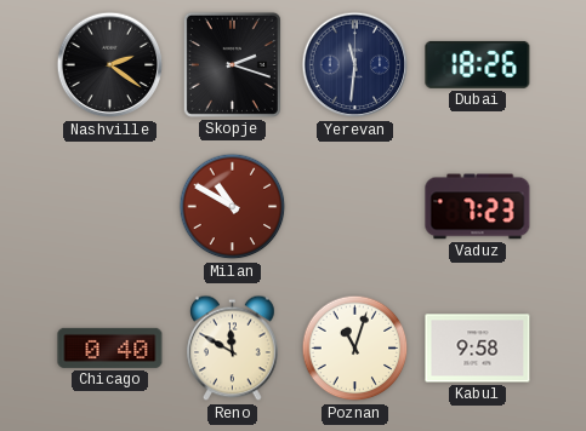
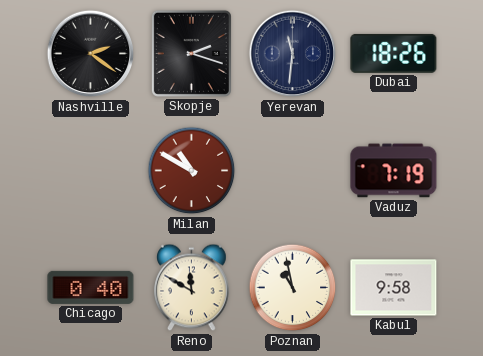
Vaduz: 7:23 -> 7:19
Poznan: 11:03 -> 10:58
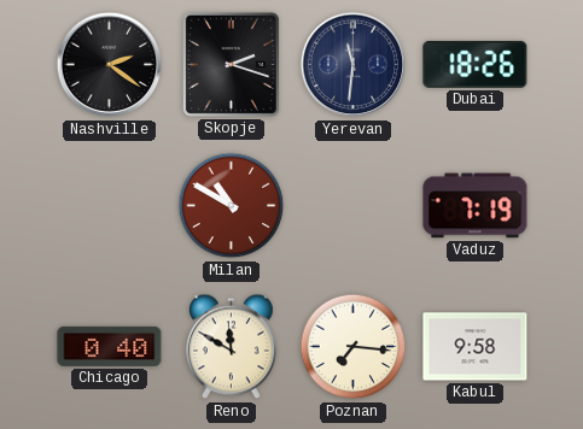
Poznan: 10:58 -> 7:16
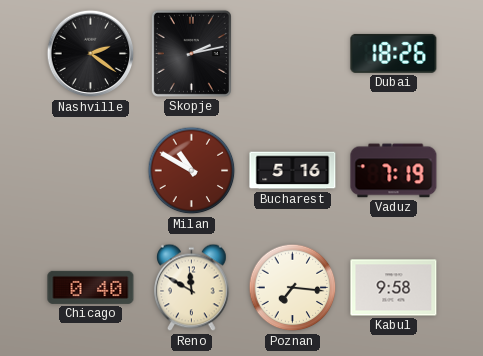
Skopje: 2:18 -> 2:13
Yerevan: 11:31 -> none
Bucharest: none -> 5:16
